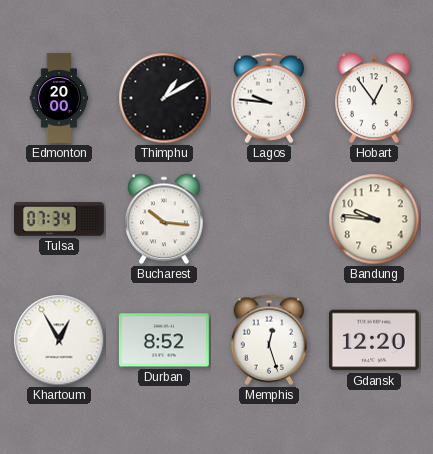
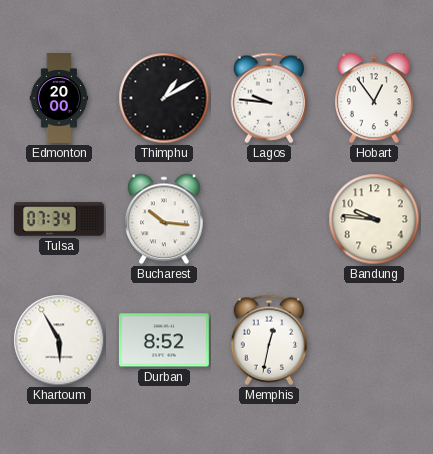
Khartoum: 12:55 -> 5:55
Memphis: 12:27 -> 12:32
Gdansk: 12:20 -> none
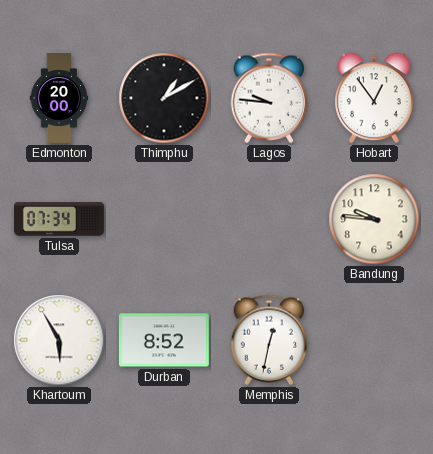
Bucharest: 10:16 -> none
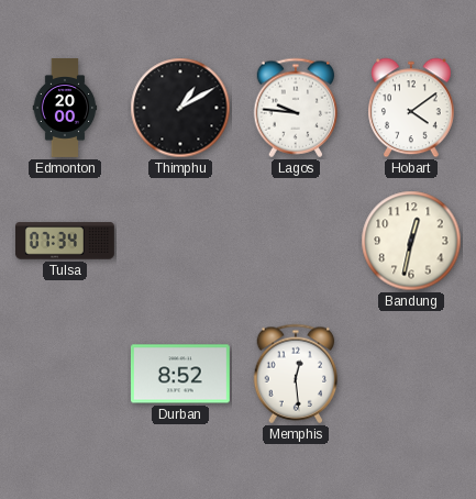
Hobart: 12:54 -> 4:09
Bandung: 9:46 -> 12:32
Khartoum: 5:55 -> none
Memphis: 12:32 -> 12:29
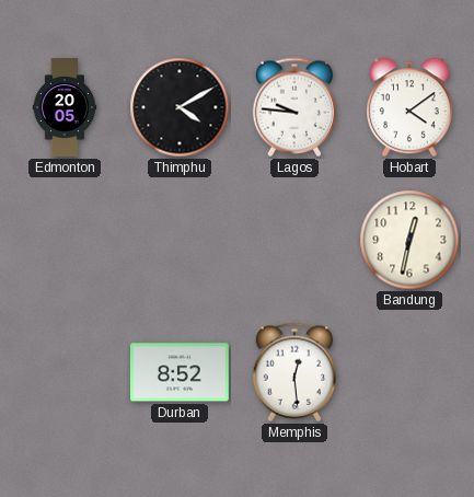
Edmonton: 20:00 -> 20:05
Thimphu: 1:10 -> 4:10
Tulsa: 07:34 -> none
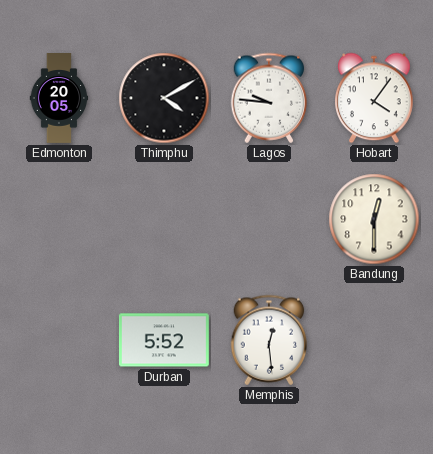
Hobart: 4:09 -> 4:06
Bandung: 12:32 -> 12:30
Durban: 8:52 -> 5:52
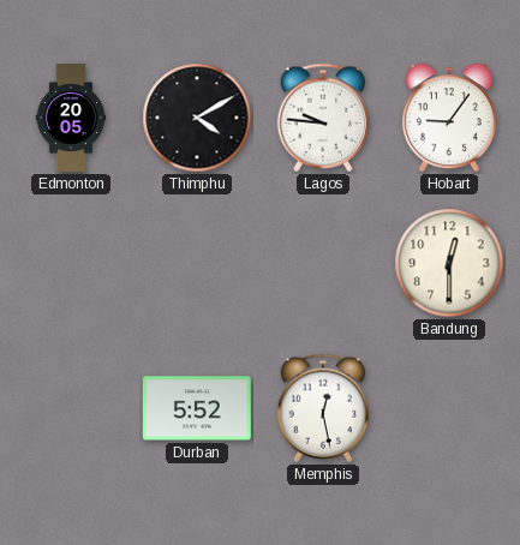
Hobart: 4:06 -> 9:06
Memphis: 12:29 -> 12:28
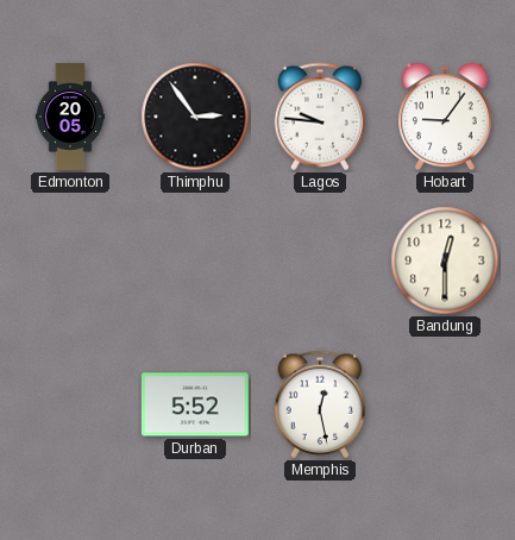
Thimphu: 4:10 -> 2:54
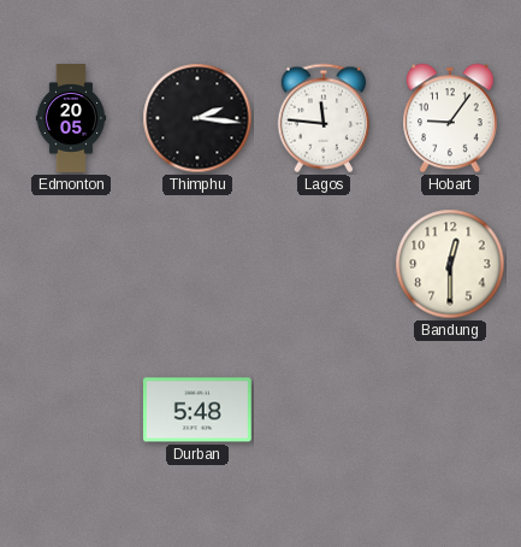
Thimphu: 2:54 -> 2:16
Lagos: 9:46 -> 11:46
Durban: 5:52 -> 5:48
Memphis: 12:28 -> none
